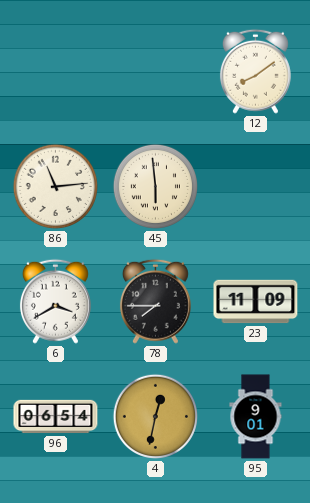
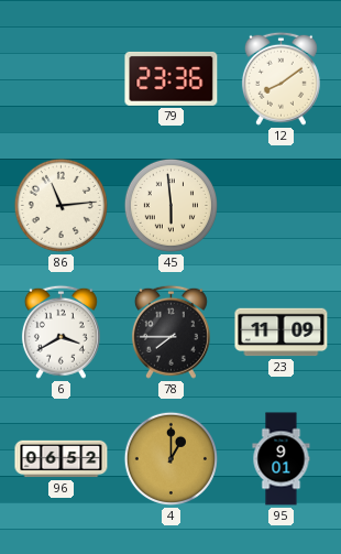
79: none -> 23:36
96: 06:54 -> 06:52
4: 12:32 -> 1:00
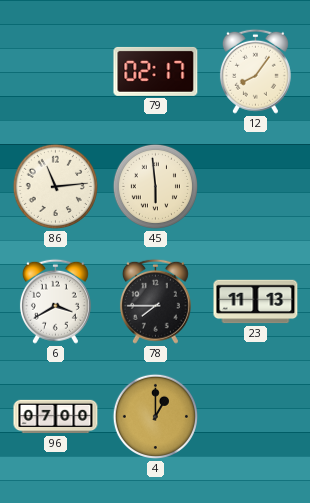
79: 23:36 -> 02:17
12: 8:09 -> 8:06
23: 11:09 -> 11:13
96: 06:52 -> 07:00
95: 9:01 -> none
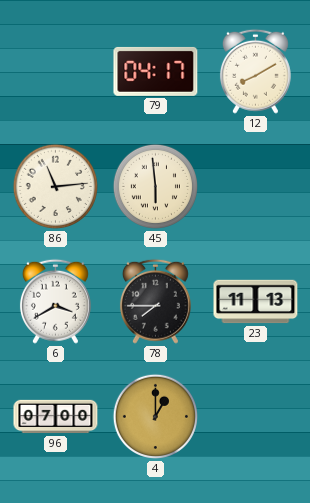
79: 02:17 -> 04:17
12: 8:06 -> 8:10
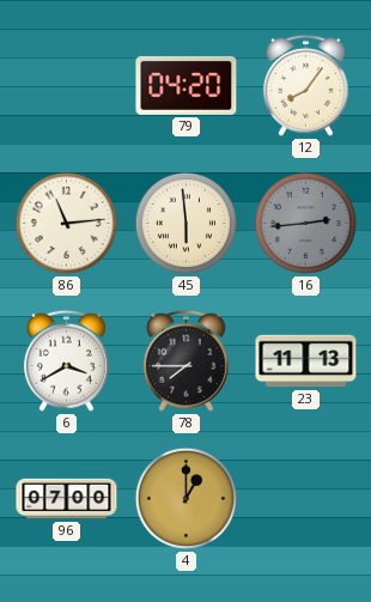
79: 04:17 -> 04:20
12: 8:10 -> 8:06
16: none -> 2:44
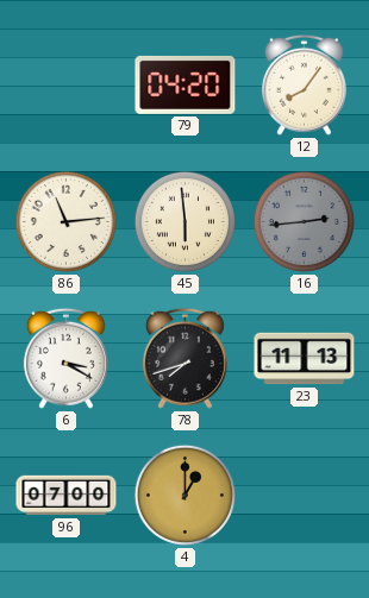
6: 3:40 -> 3:20
78: 7:45 -> 7:42
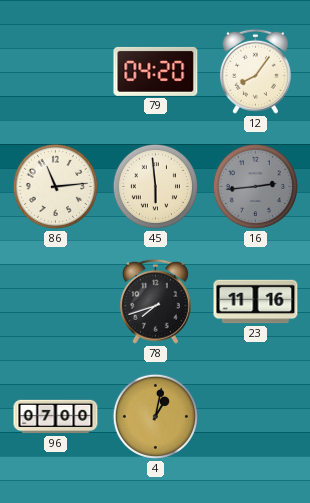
6: 3:20 -> none
23: 11:13 -> 11:16
4: 1:00 -> 1:02
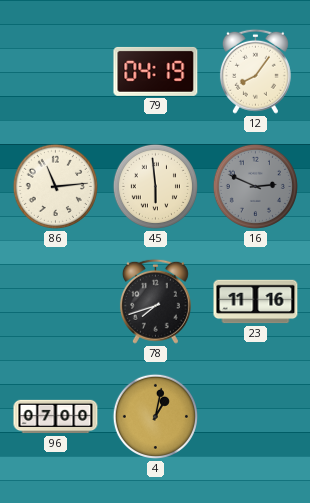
79: 04:20 -> 04:19
16: 2:44 -> 2:49
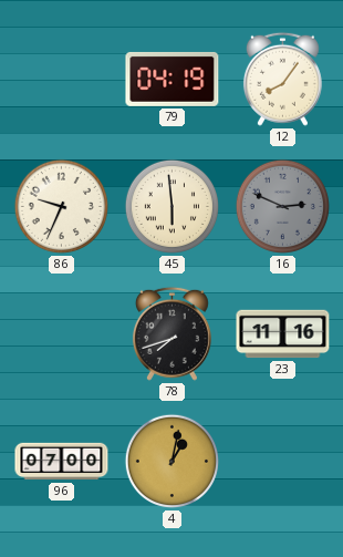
86: 11:14 -> 9:34
